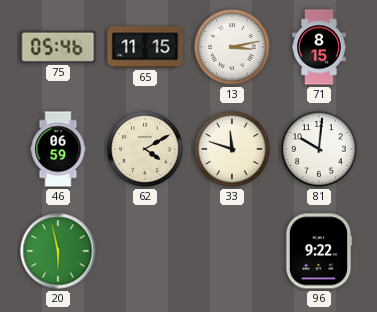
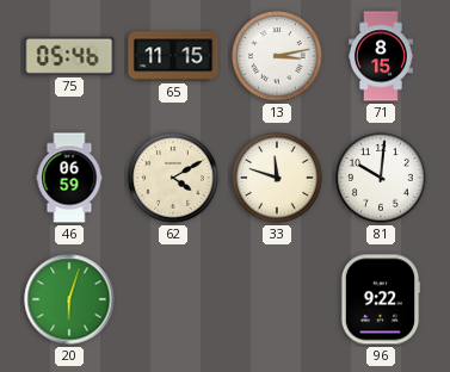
20: 5:58 -> 6:03
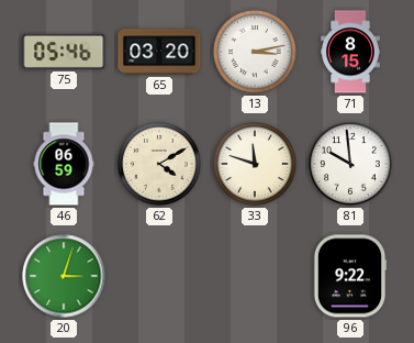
65: 11:15 -> 03:20
81: 10:01 -> 9:59
20: 6:03 -> 3:03
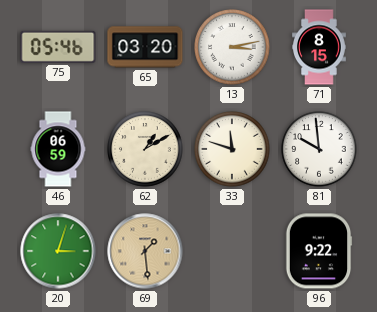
62: 4:10 -> 1:10
69: none -> 1:29
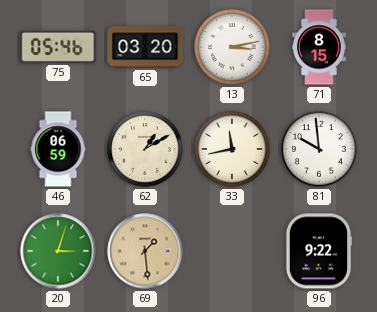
33: 11:48 -> 11:43
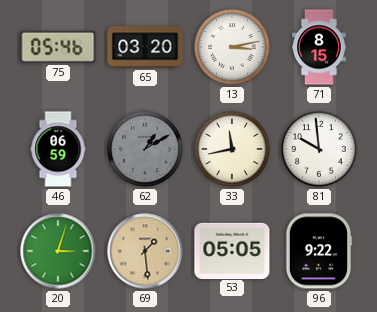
62 dial: cream -> grey
53: none -> 05:05
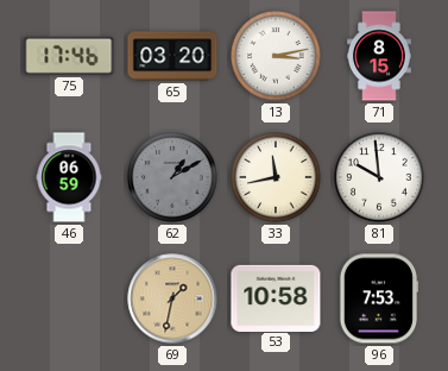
75: 05:46 -> 17:46
20: 3:03 -> none
69: 1:29 -> 1:32
53: 05:05 -> 10:58
96: 9:22 -> 7:53
